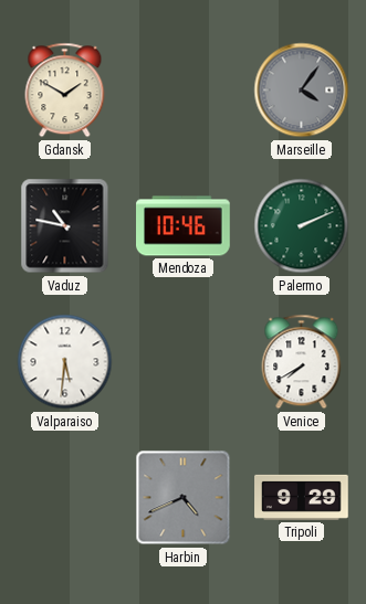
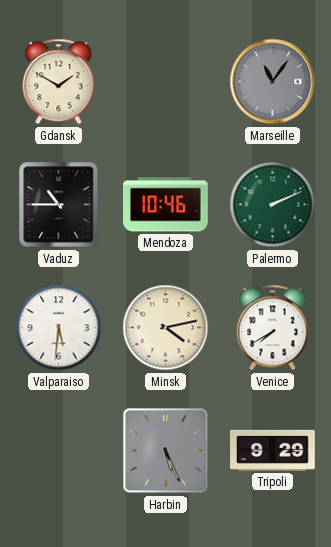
Marseille: 4:06 -> 11:06
Vaduz: 10:47 -> 10:45
Minsk: none -> 4:13
Harbin: 4:41 -> 5:26
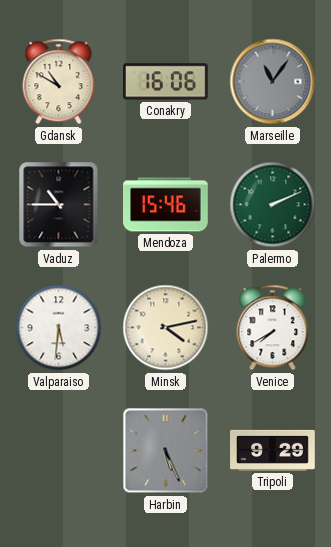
Gdansk: 1:50 -> 10:50
Conakry: none -> 16:06
Mendoza: 10:46 -> 15:46
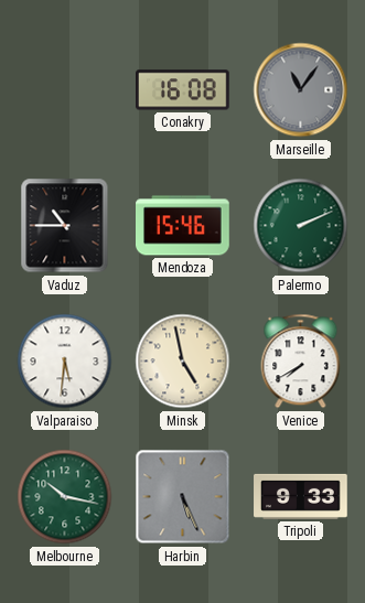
Gdansk: 10:50 -> none
Conakry: 16:06 -> 16:08
Minsk: 4:13 -> 4:58
Melbourne: none -> 10:17
Tripoli: 9:29 -> 9:33
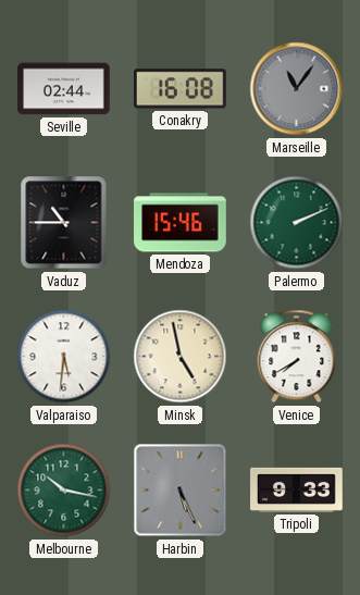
Seville: none -> 02:44
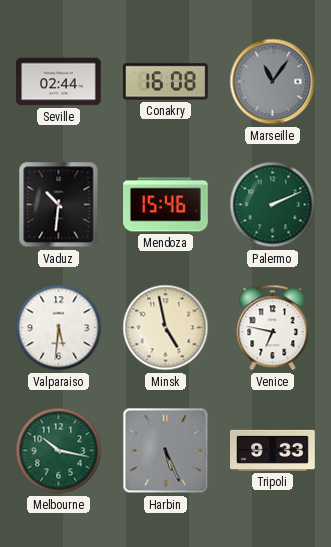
Vaduz: 10:45 -> 10:31
Venice: 7:40 -> 6:47
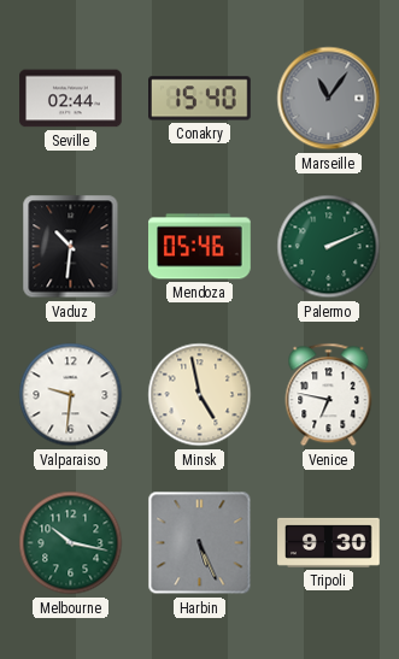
Conakry: 16:08 -> 15:40
Mendoza: 15:46 -> 05:46
Valparaiso: 5:31 -> 9:31
Tripoli: 9:33 -> 9:30
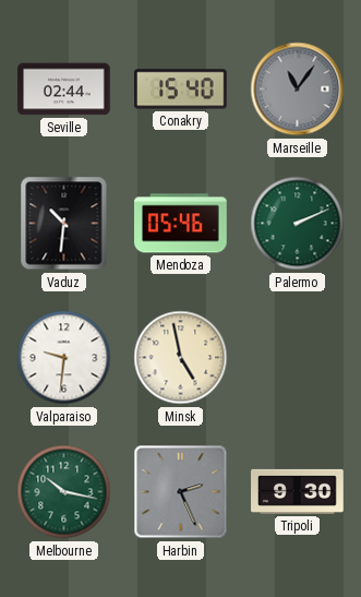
Venice: 6:47 -> none
Harbin: 5:26 -> 2:26
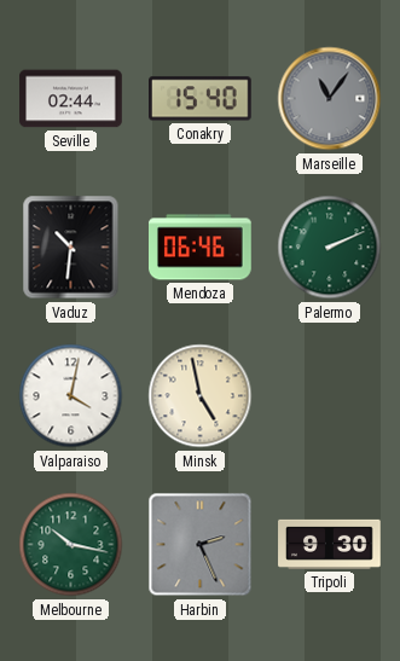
Mendoza: 05:46 -> 06:46
Valparaiso: 9:31 -> 4:02
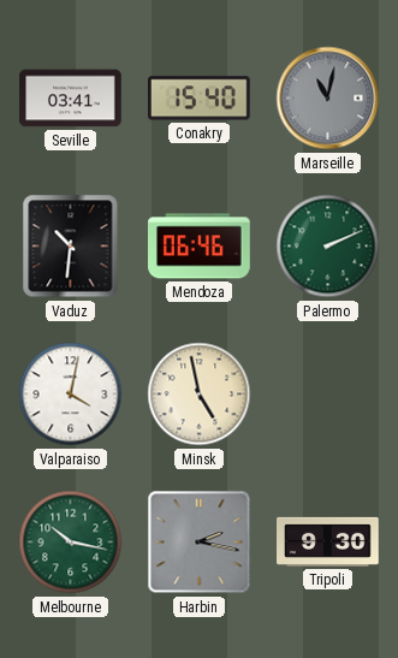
Seville: 02:44 -> 03:41
Marseille: 11:06 -> 11:02
Harbin: 2:26 -> 2:17
